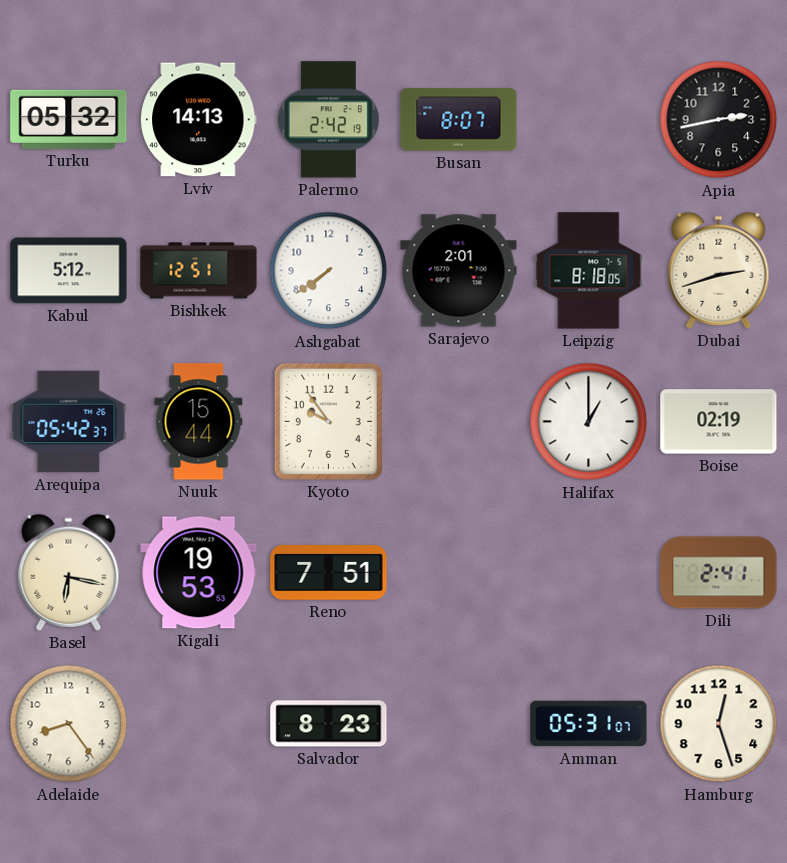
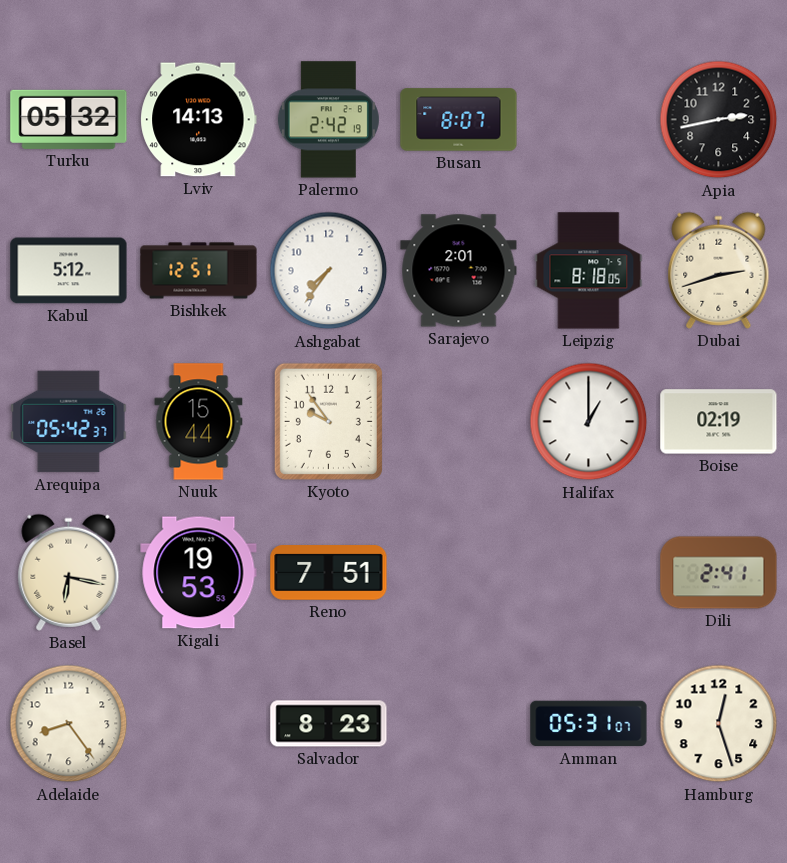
Ashgabat: 7:39 -> 7:36
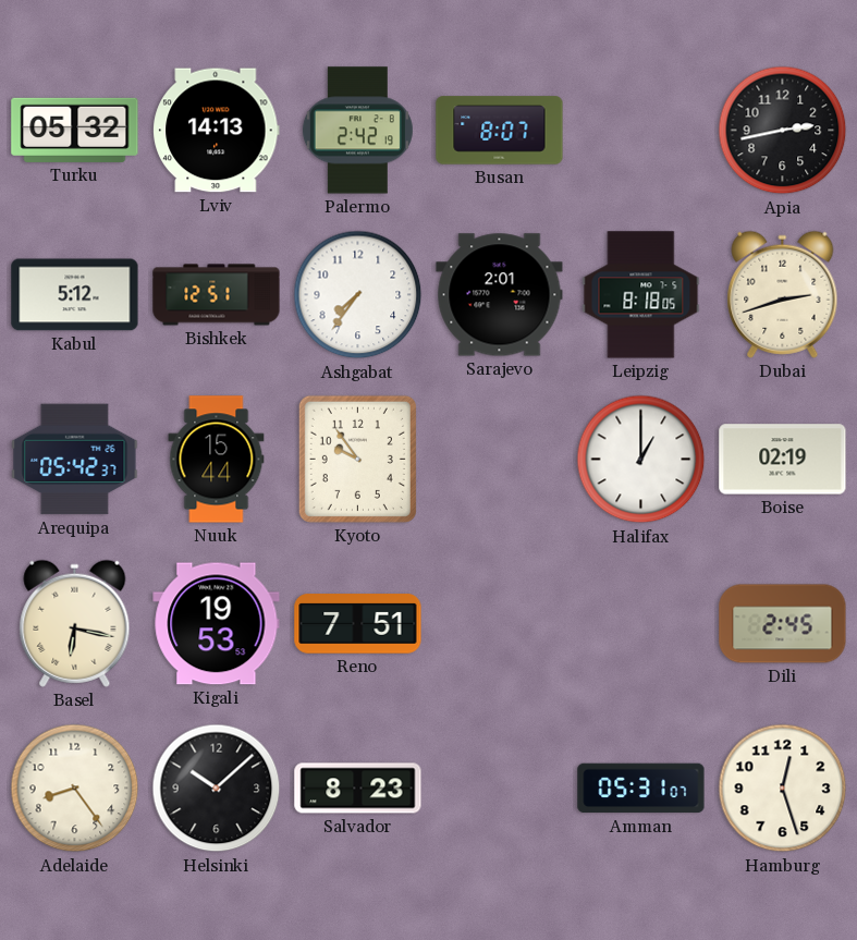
Dili: 2:41 -> 2:45
Helsinki: none -> 10:08
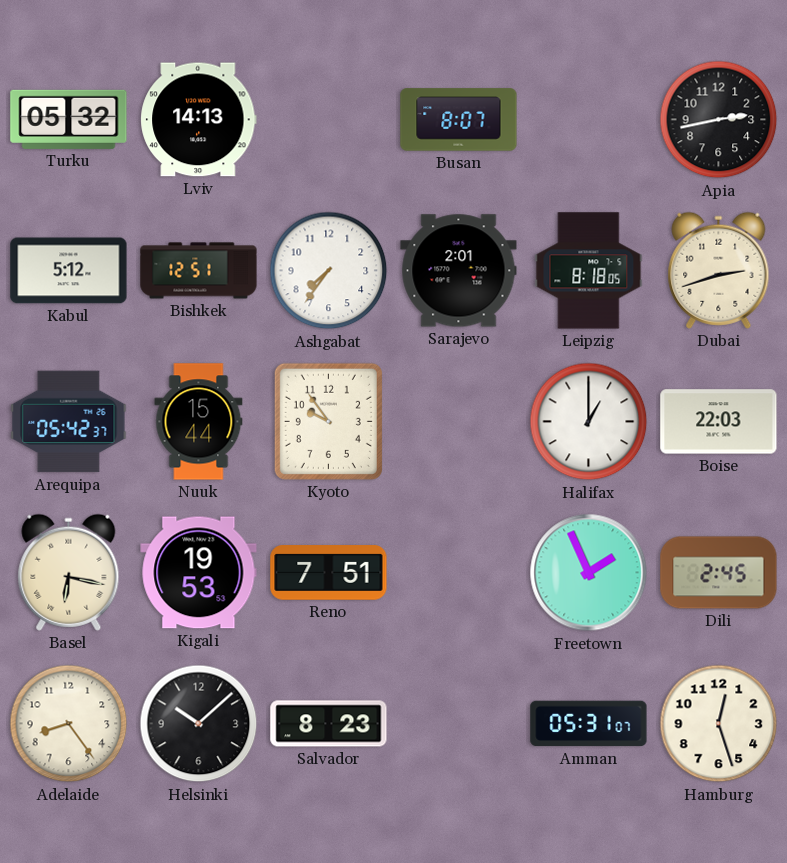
Palermo: 2:42 -> none
Boise: 02:19 -> 22:03
Freetown: none -> 1:56
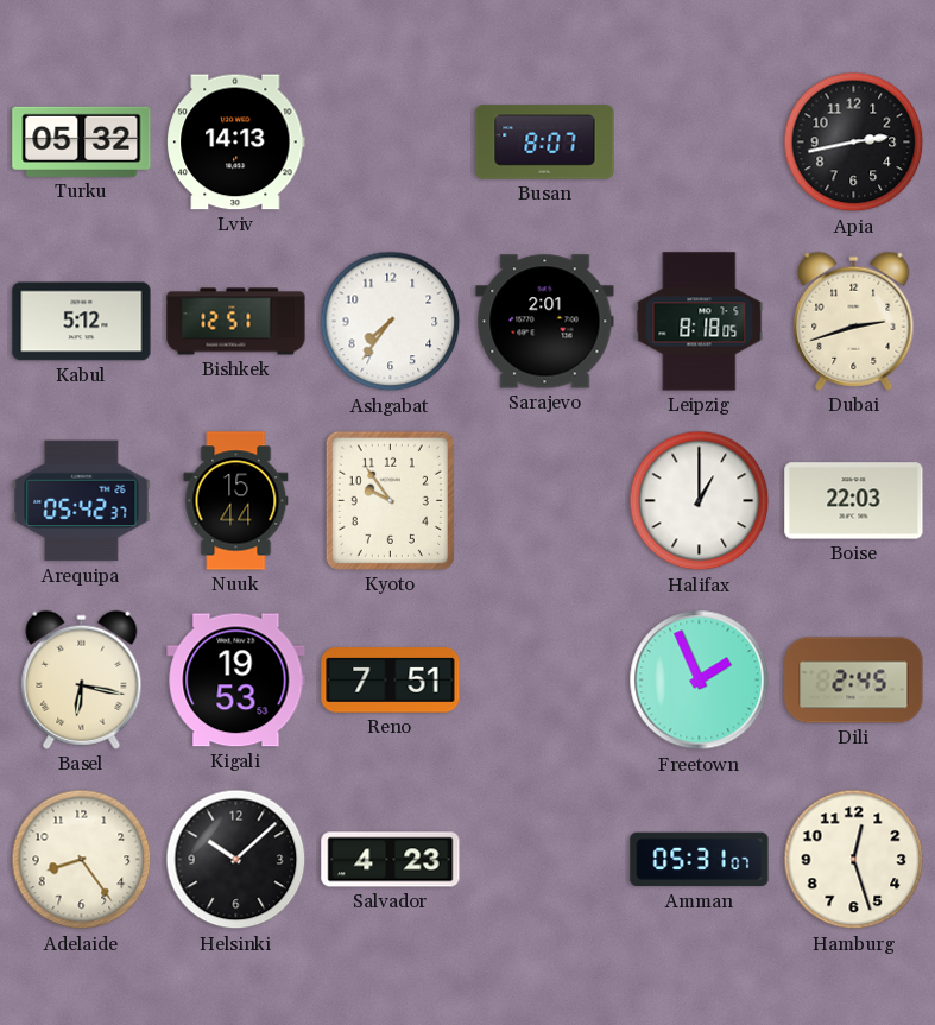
Salvador: 8:23 -> 4:23
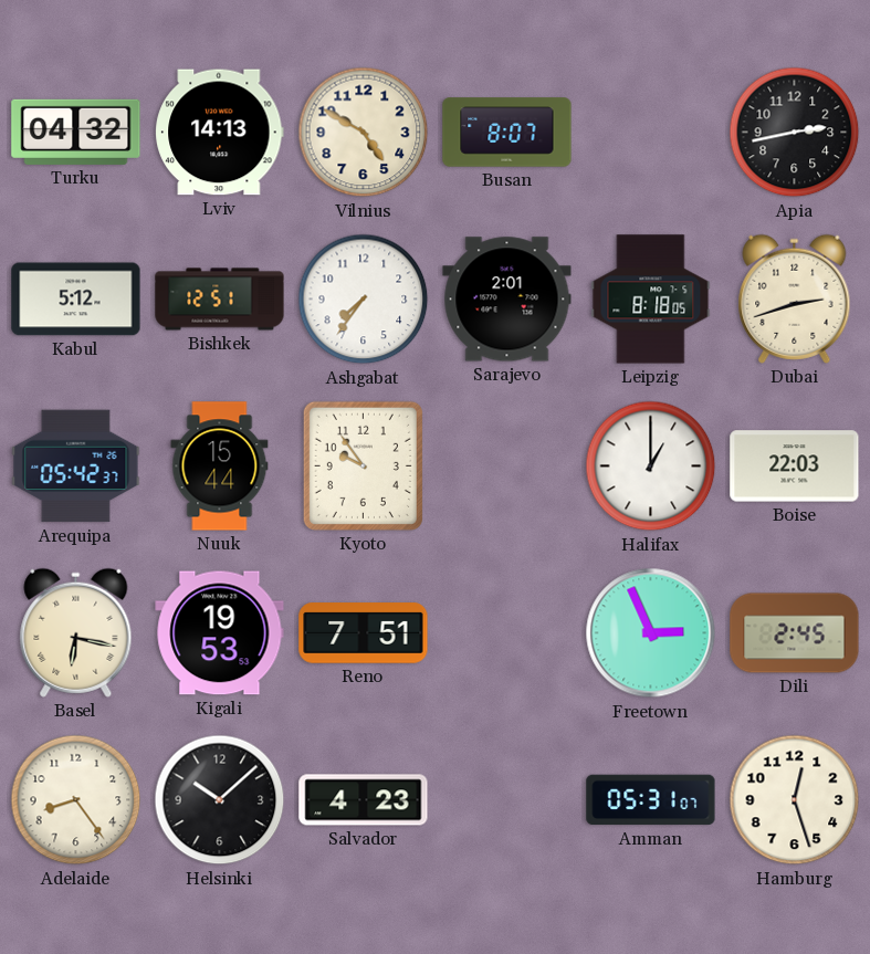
Turku: 05:32 -> 04:32
Vilnius: none -> 4:50
Freetown: 1:56 -> 2:56
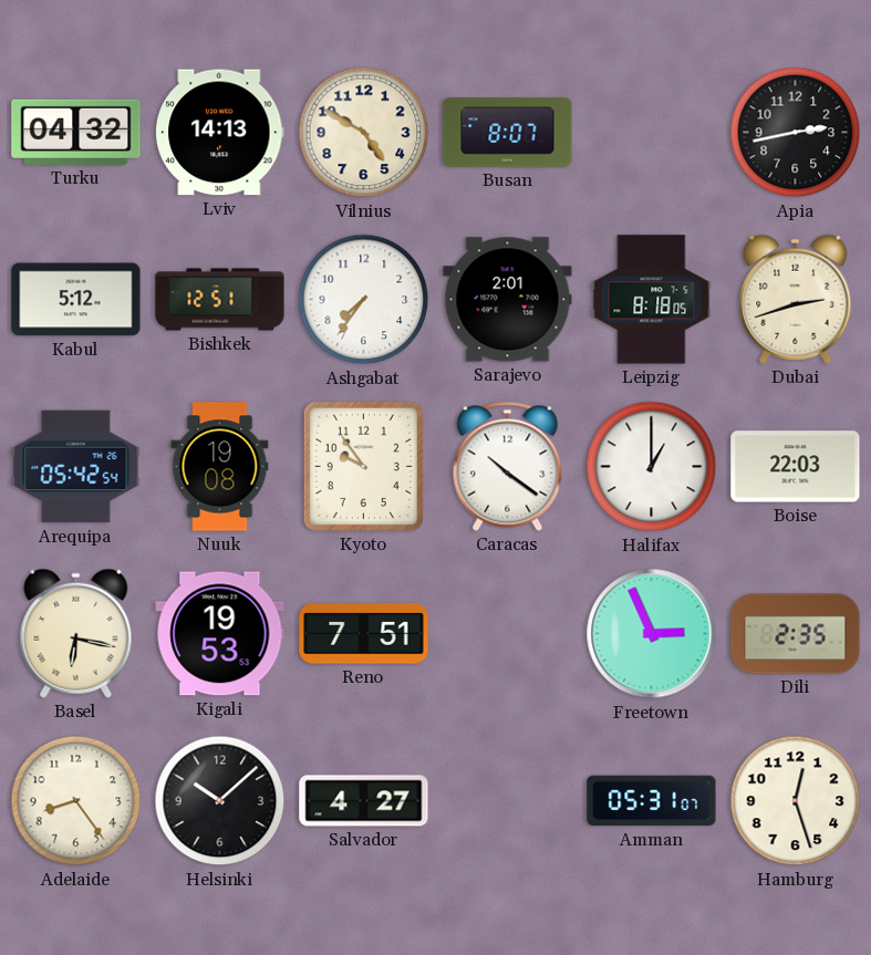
Arequipa: 05:42:37 -> 05:42:54
Nuuk: 15:44 -> 19:08
Caracas: none -> 10:21
Dili: 2:45 -> 2:35
Salvador: 4:23 -> 4:27
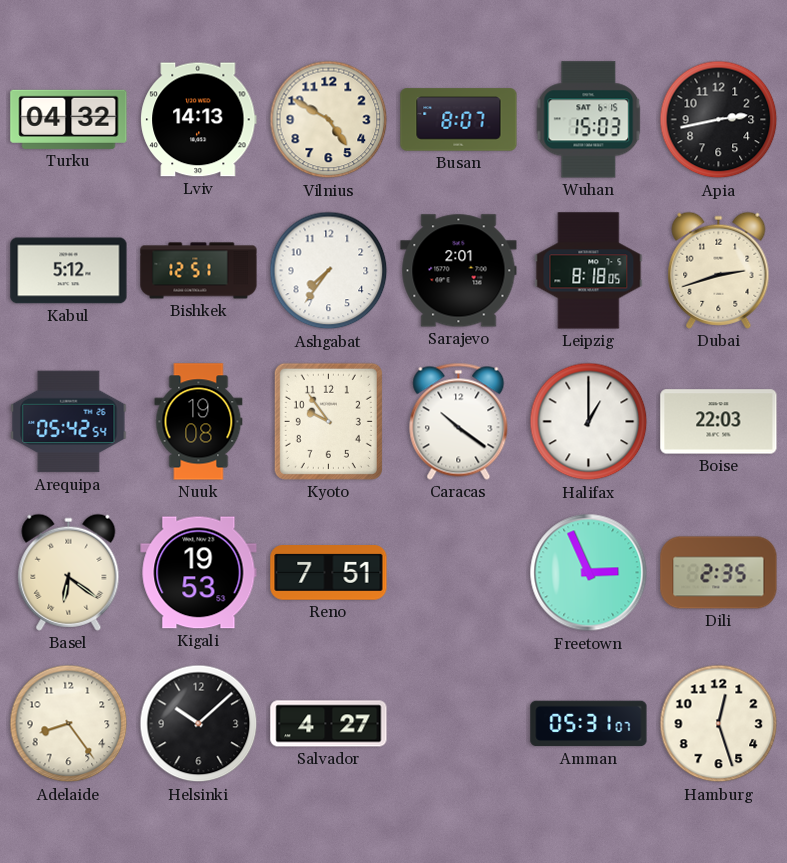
Wuhan: none -> 15:03
Basel: 6:17 -> 6:21
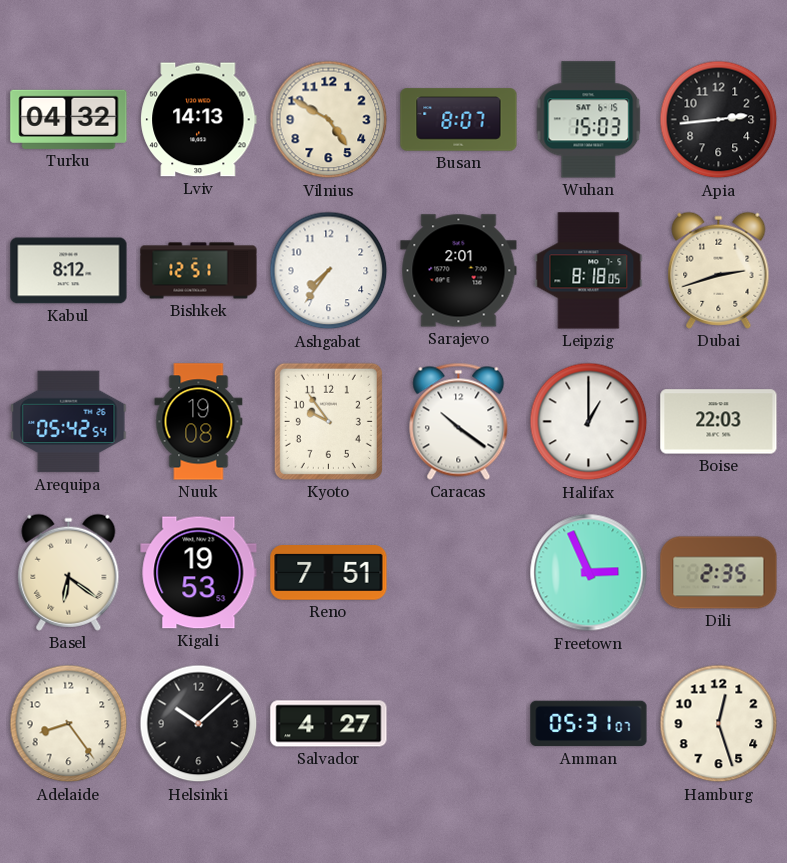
Apia: 2:43 -> 2:44
Kabul: 5:12 -> 8:12
